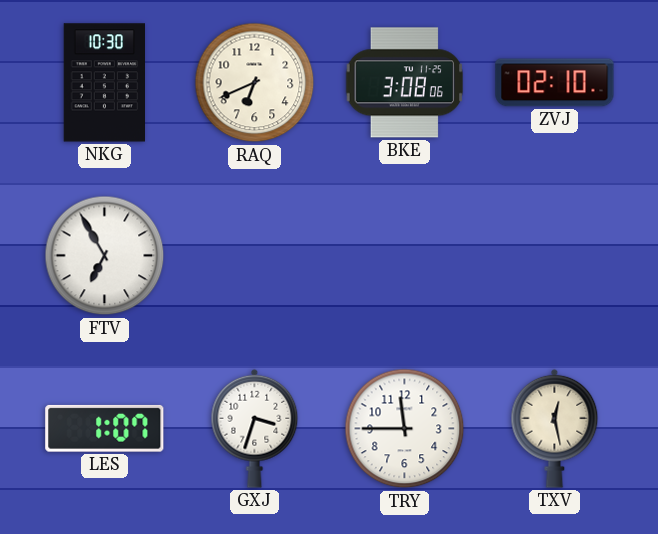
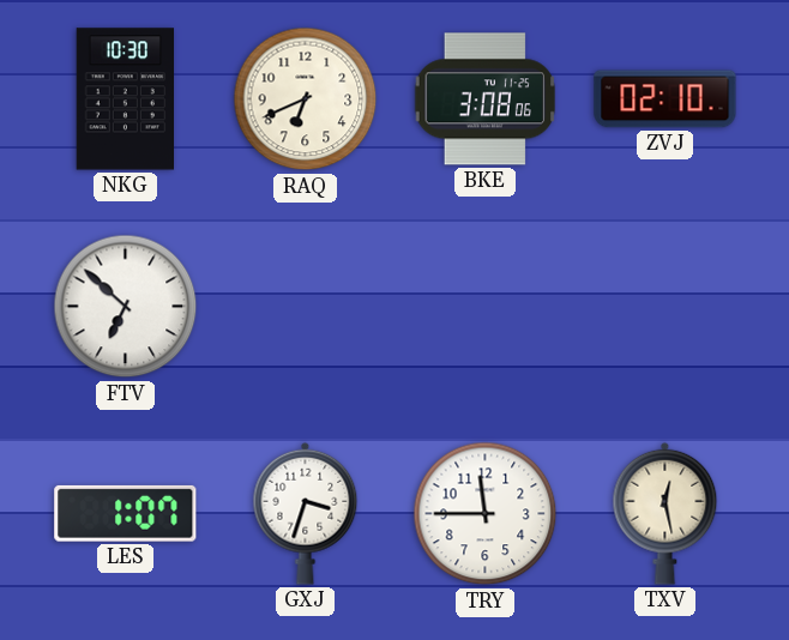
FTV: 6:55 -> 6:52
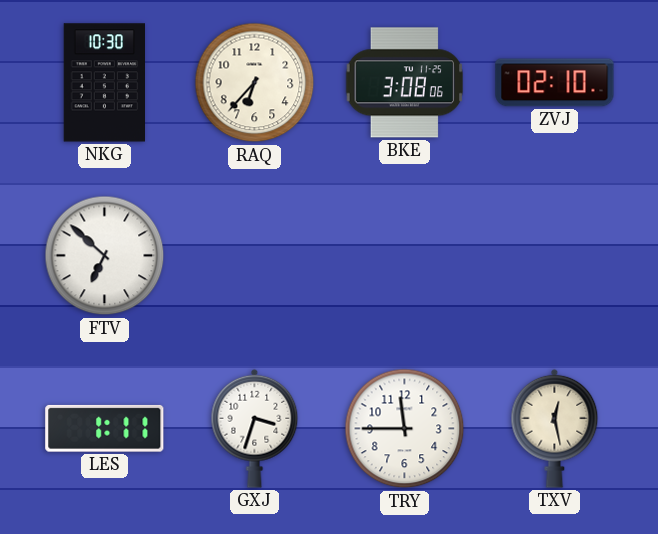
RAQ: 6:41 -> 6:37
LES: 1:07 -> 1:11
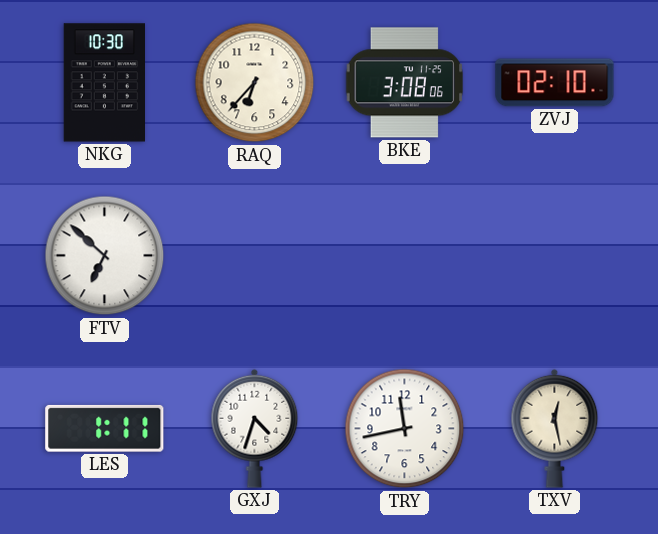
GXJ: 3:33 -> 4:33
TRY: 11:45 -> 11:43
